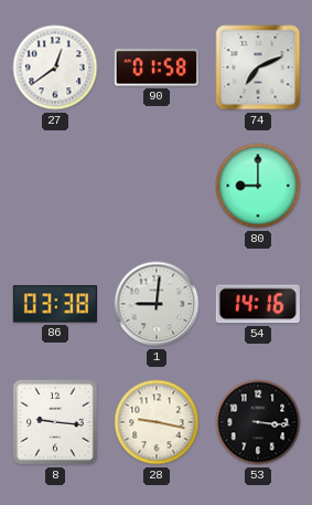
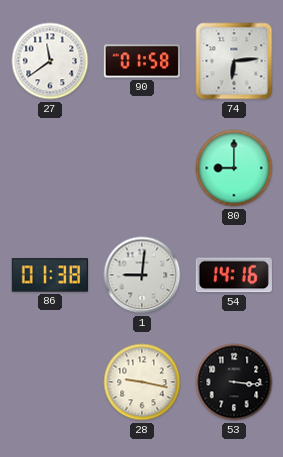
27: 12:39 -> 11:39
74: 7:11 -> 6:14
86: 03:38 -> 01:38
8: 9:16 -> none
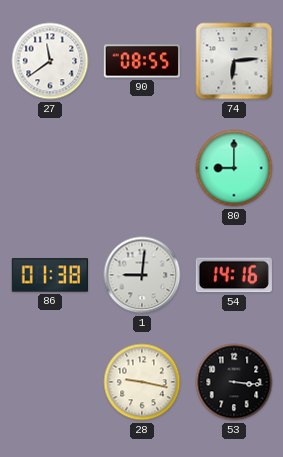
90: 01:58 -> 08:55
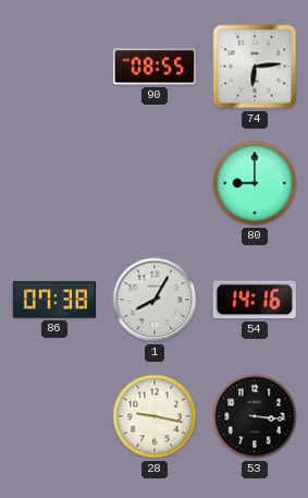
27: 11:39 -> none
86: 01:38 -> 07:38
1: 9:01 -> 8:05
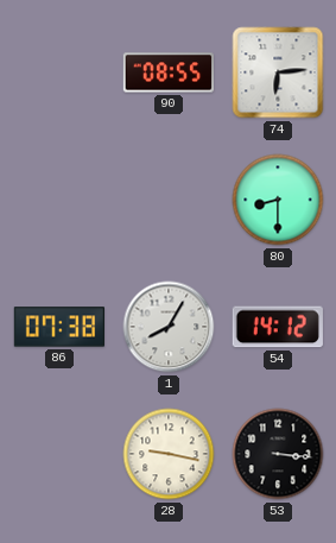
80: 9:00 -> 8:30
54: 14:16 -> 14:12
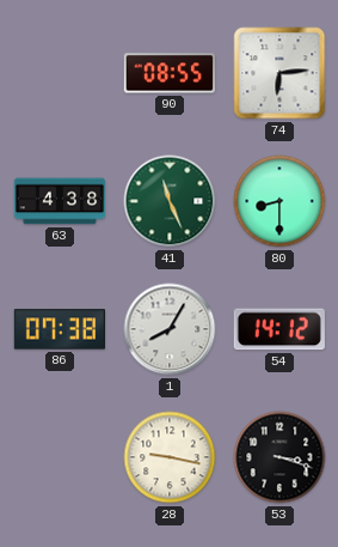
63: none -> 4:38
41: none -> 11:26
53: 3:16 -> 3:18
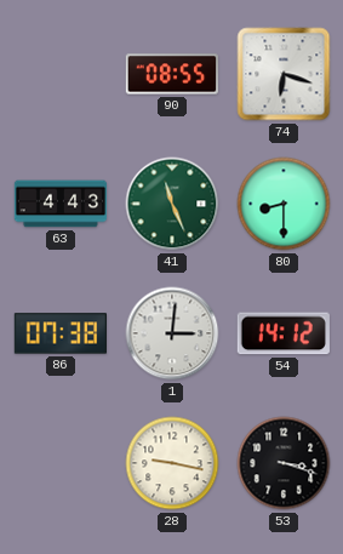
74: 6:14 -> 6:18
63: 4:38 -> 4:43
1: 8:05 -> 3:01
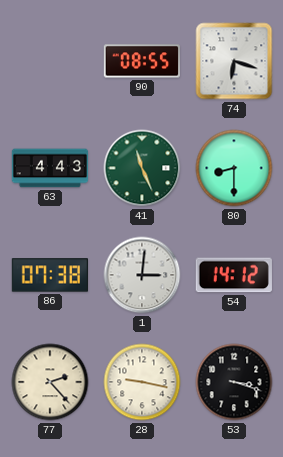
77: none -> 2:23
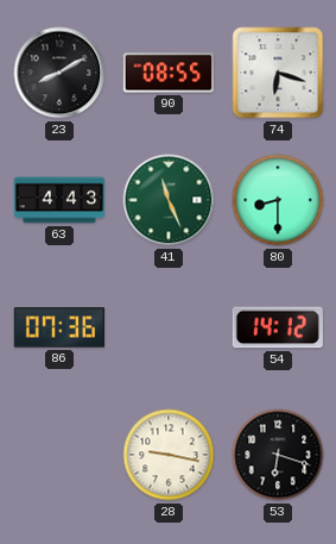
23: none -> 8:10
86: 07:38 -> 07:36
1: 3:01 -> none
77: 2:23 -> none
53: 3:18 -> 6:18
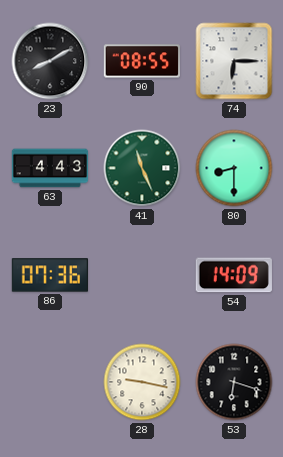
74: 6:18 -> 6:15
54: 14:12 -> 14:09
